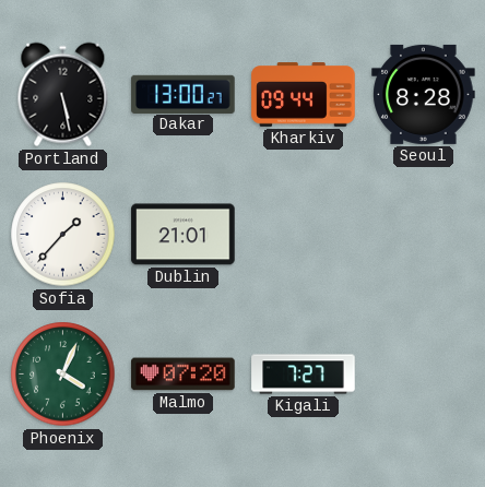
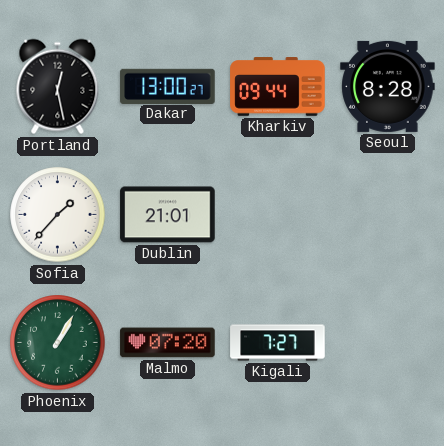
Portland: 5:28 -> 12:28
Phoenix: 4:04 -> 1:05
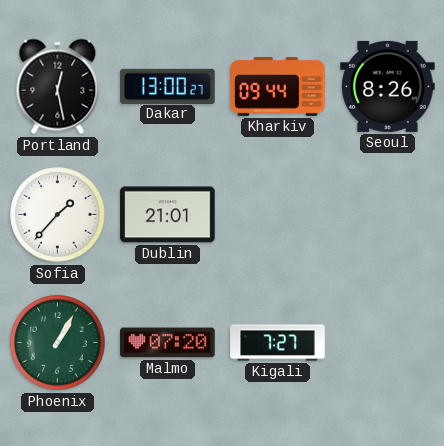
Seoul: 8:28 -> 8:26
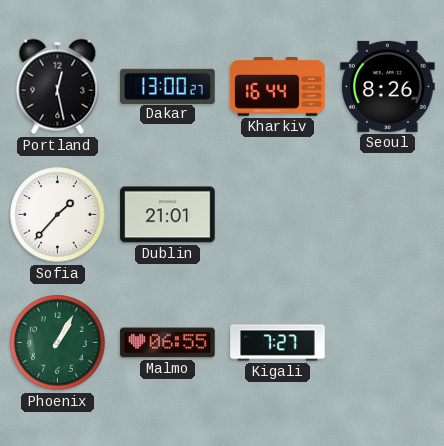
Kharkiv: 09:44 -> 16:44
Malmo: 07:20 -> 06:55
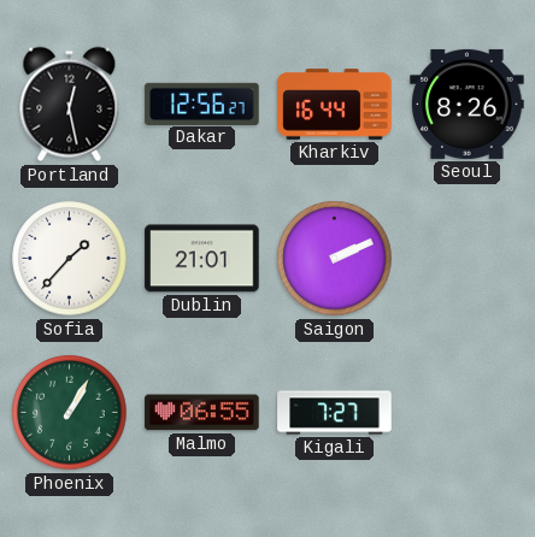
Dakar: 13:00 -> 12:56
Saigon: none -> 2:11
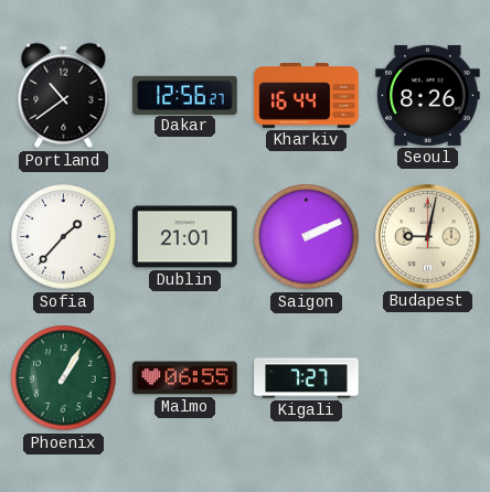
Portland: 12:28 -> 10:39
Budapest: none -> 9:02
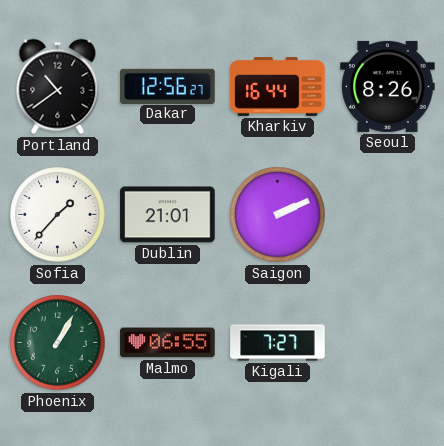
Budapest: 9:02 -> none
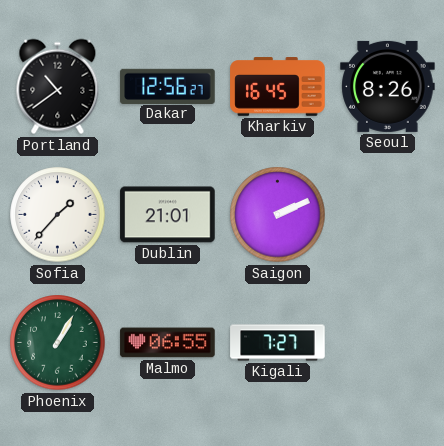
Kharkiv: 16:44 -> 16:45
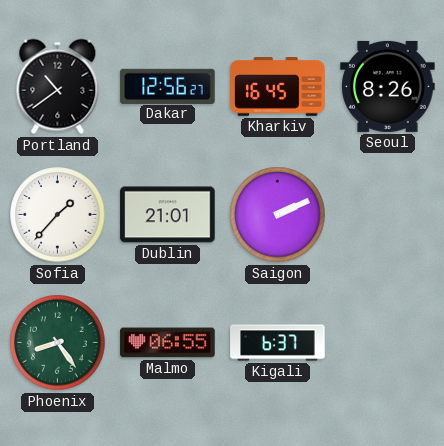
Phoenix: 1:05 -> 8:24
Kigali: 7:27 -> 6:37
